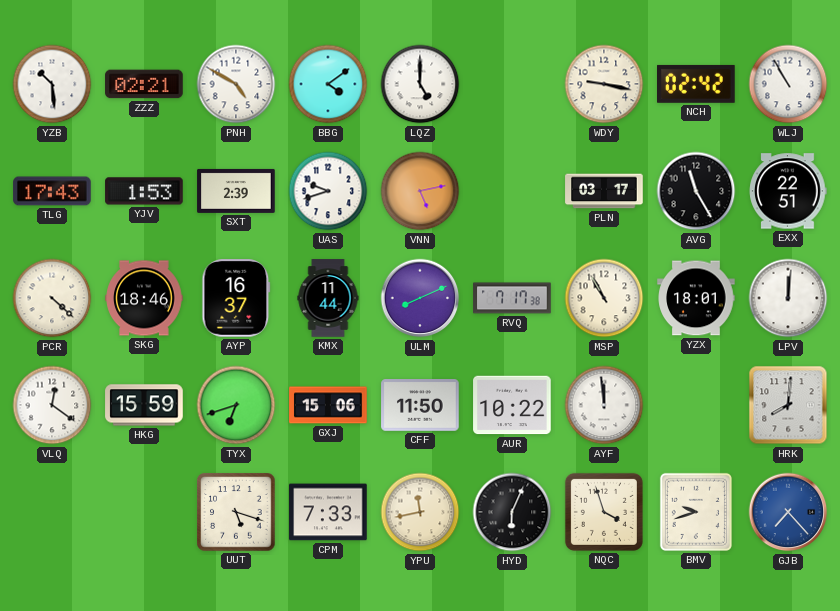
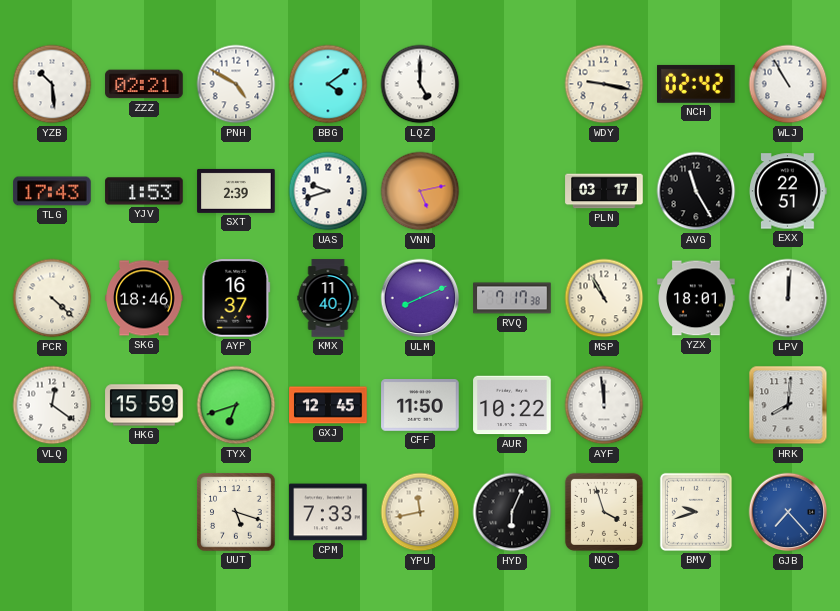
KMX: 11:44 -> 11:40
GXJ: 15:06 -> 12:45
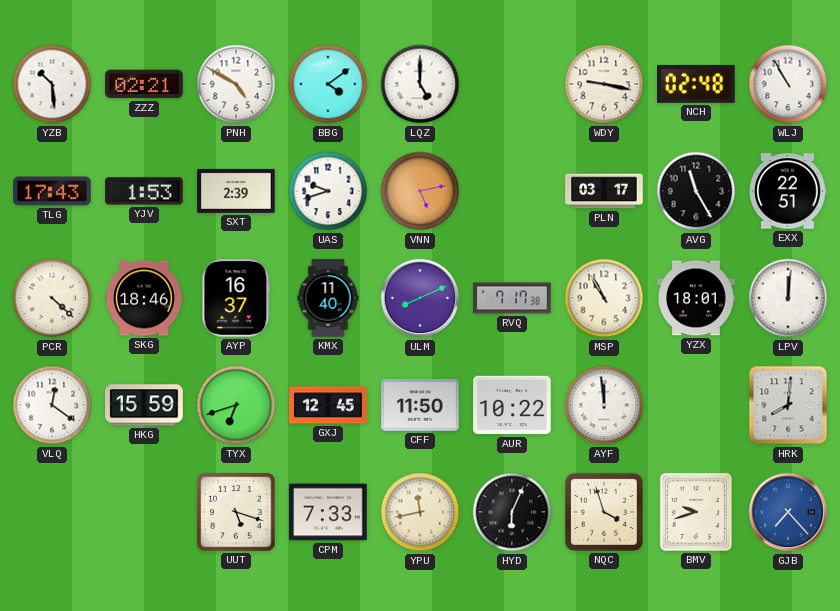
NCH: 02:42 -> 02:48
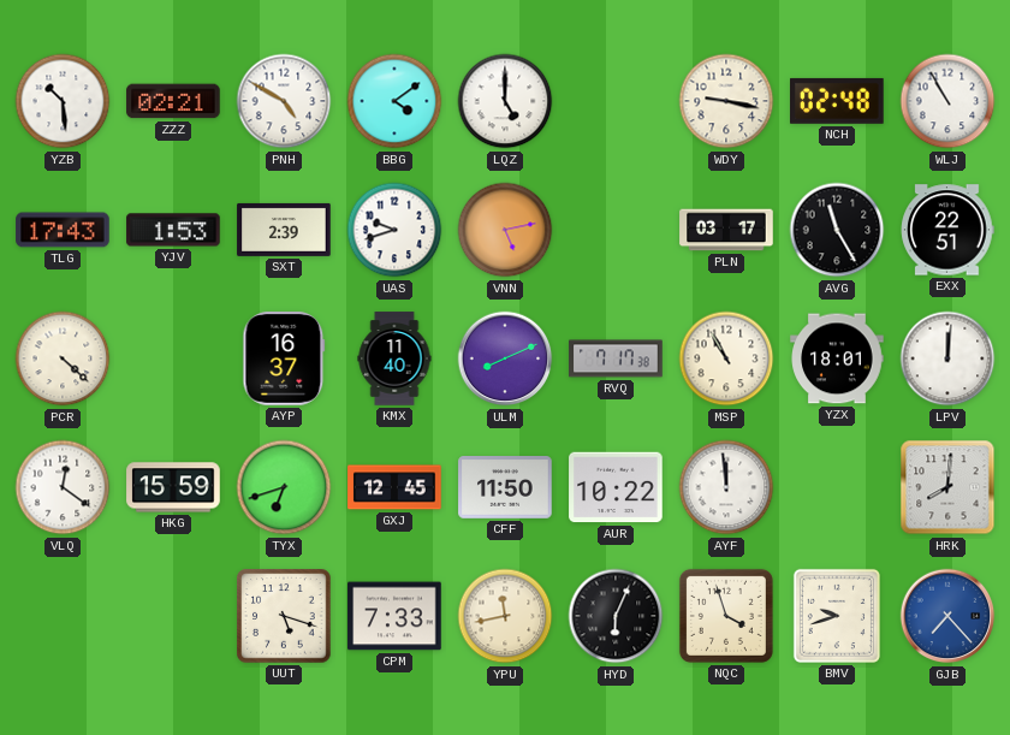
SKG: 18:46 -> none
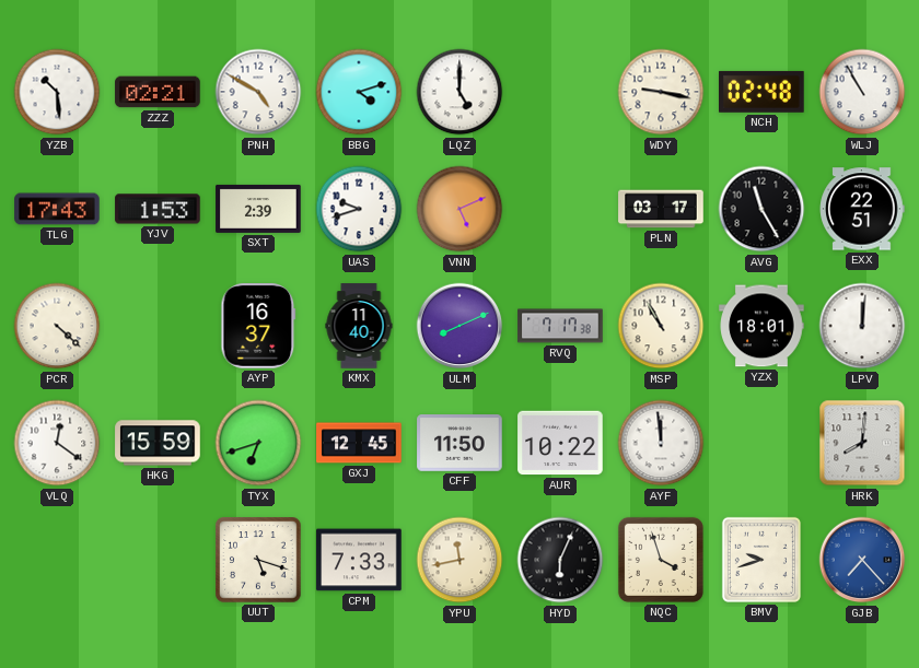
BBG: 4:09 -> 4:12
VNN: 5:13 -> 5:11
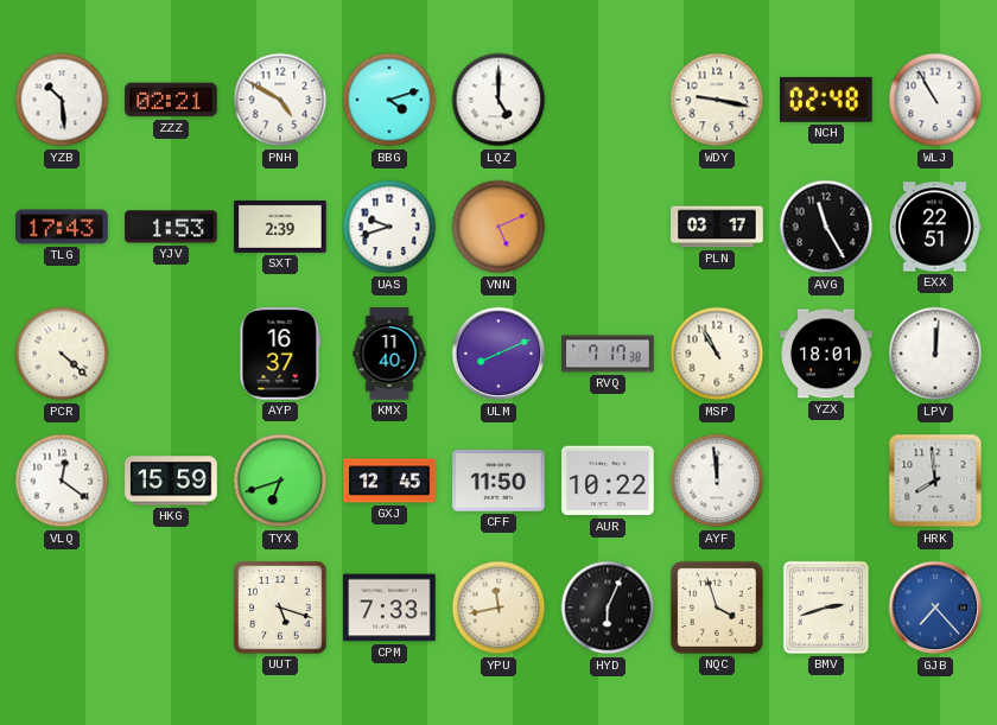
HRK: 8:01 -> 7:59
BMV: 9:42 -> 2:42
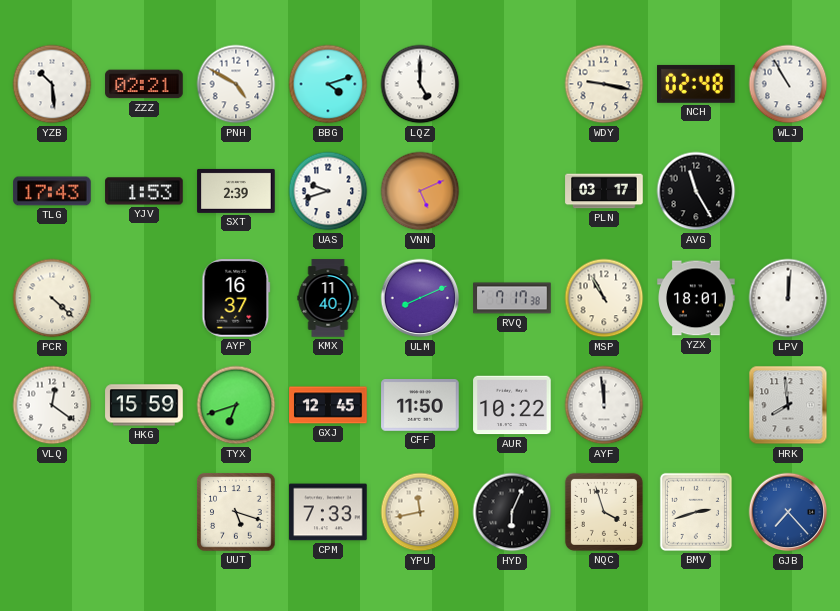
EXX: 22:51 -> none
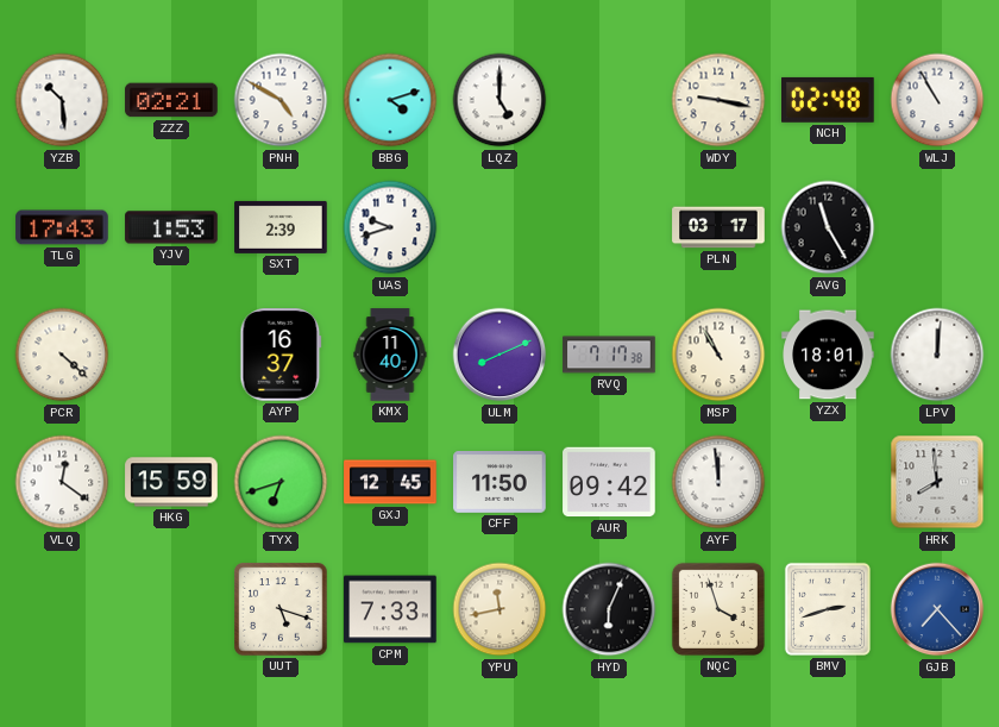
VNN: 5:11 -> none
AUR: 10:22 -> 09:42
